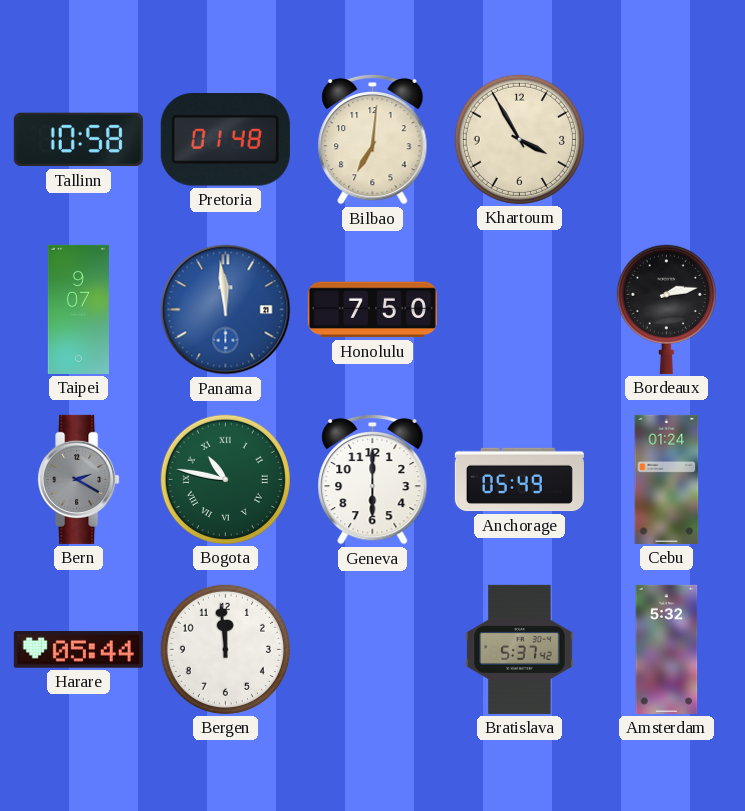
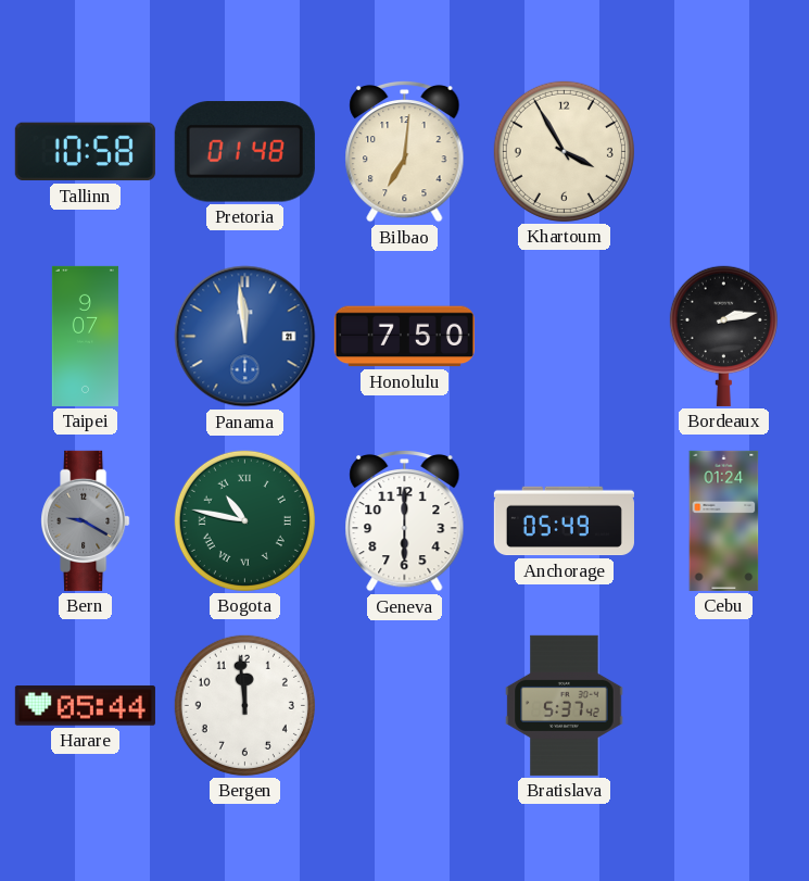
Bern: 2:20 -> 9:20
Amsterdam: 5:32 -> none
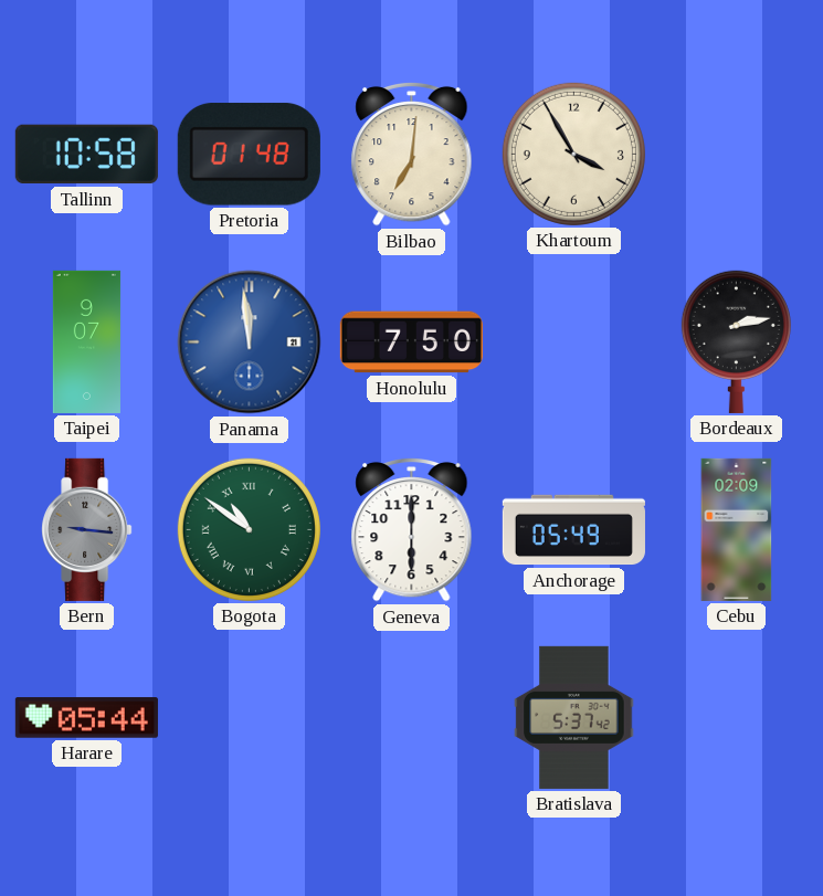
Bern: 9:20 -> 9:16
Bogota: 10:47 -> 10:51
Cebu: 01:24 -> 02:09
Bergen: 11:59 -> none
